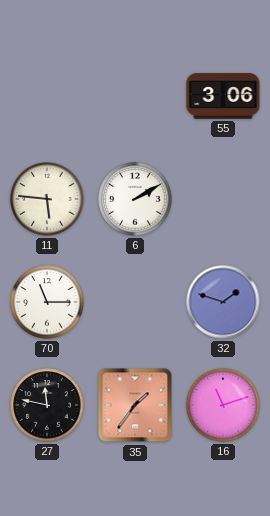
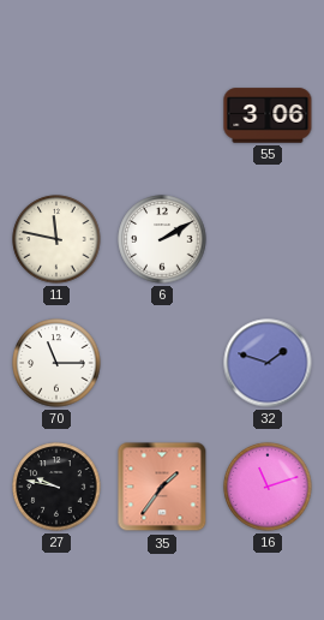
11: 5:46 -> 11:47
27: 11:47 -> 9:47
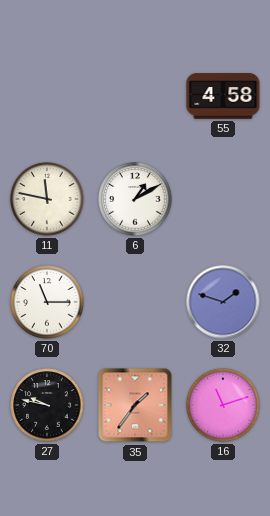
55: 3:06 -> 4:58
6: 2:10 -> 1:10
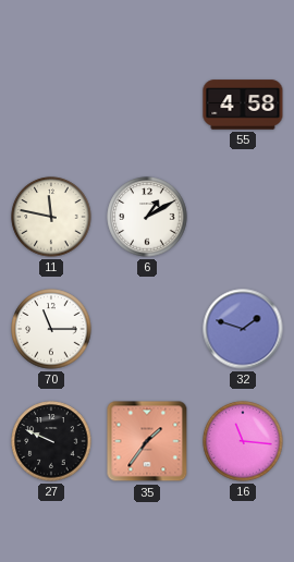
27: 9:47 -> 9:49
16: 11:12 -> 11:16
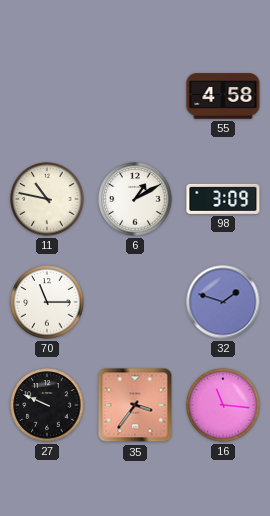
11: 11:47 -> 10:47
98: none -> 3:09
35: 1:36 -> 3:36
